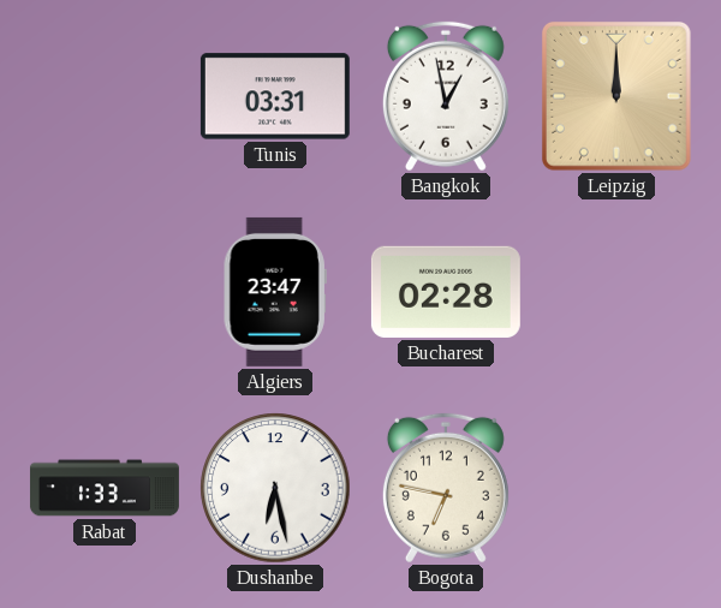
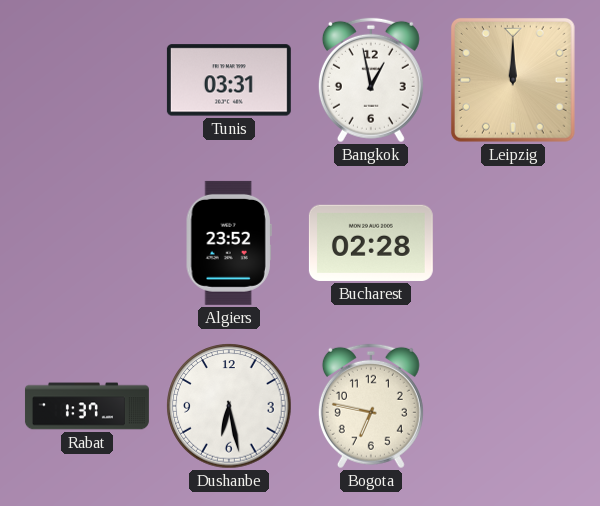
Algiers: 23:47 -> 23:52
Rabat: 1:33 -> 1:37
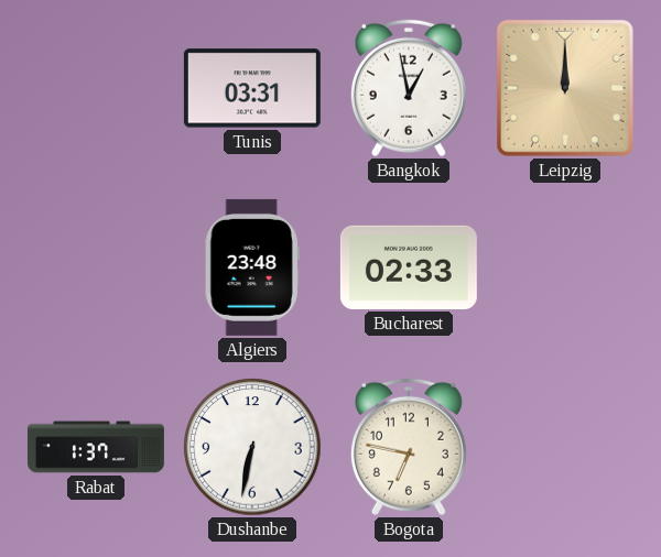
Algiers: 23:52 -> 23:48
Bucharest: 02:28 -> 02:33
Dushanbe: 6:28 -> 6:32
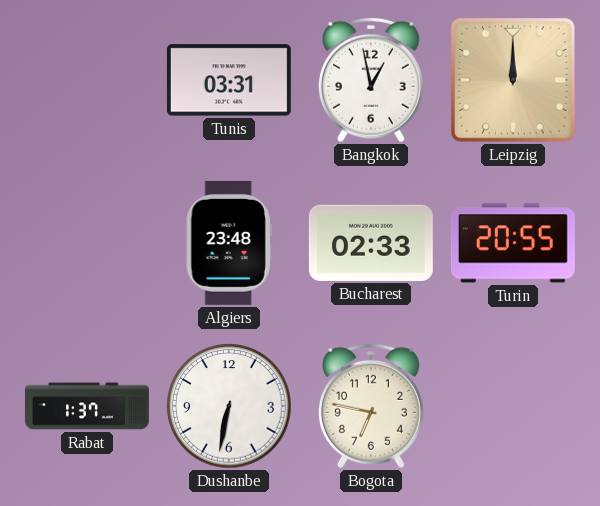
Turin: none -> 20:55
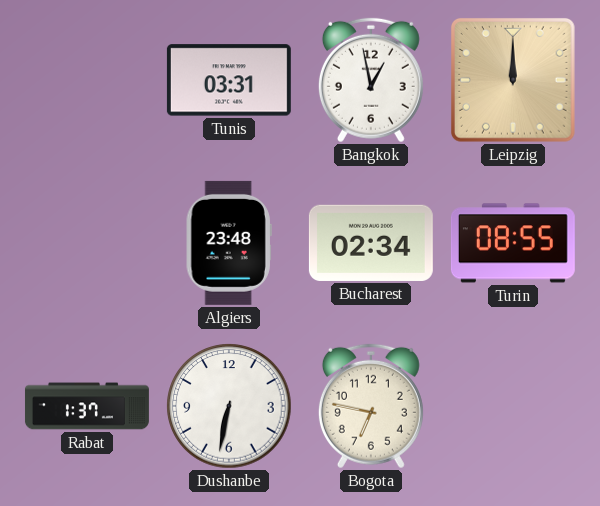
Bucharest: 02:33 -> 02:34
Turin: 20:55 -> 08:55
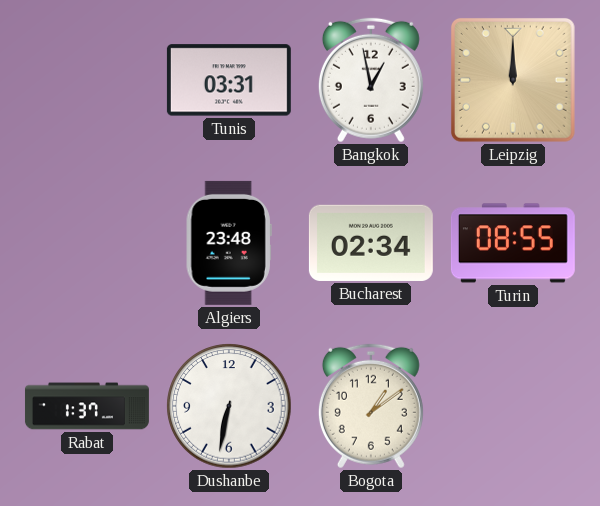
Bogota: 6:47 -> 1:09
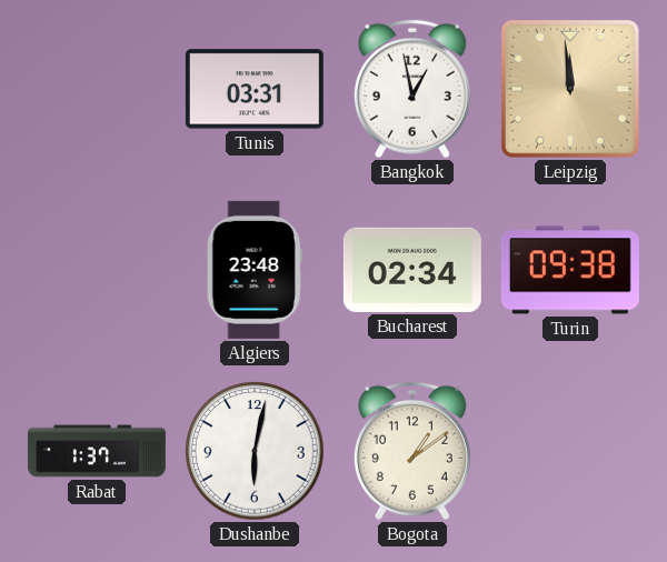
Leipzig: 12:00 -> 11:59
Turin: 08:55 -> 09:38
Dushanbe: 6:32 -> 6:02
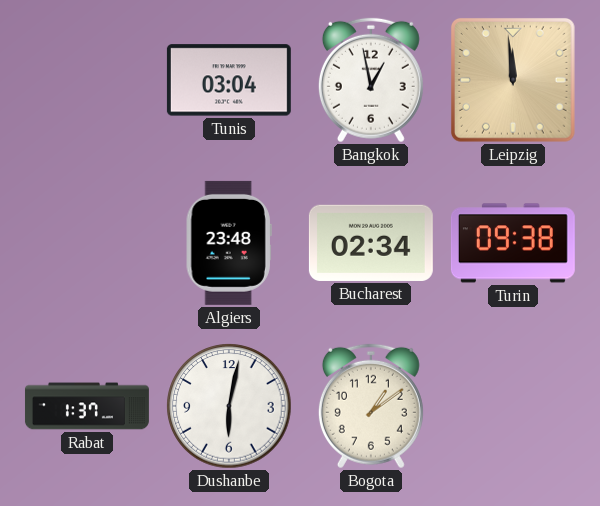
Tunis: 03:31 -> 03:04
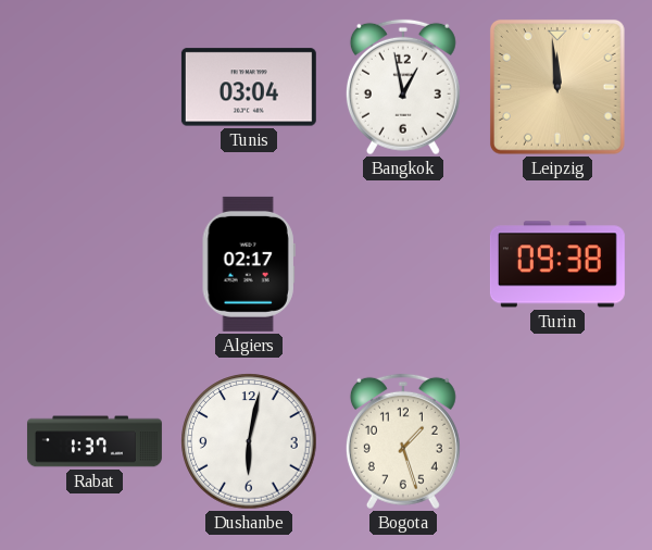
Algiers: 23:48 -> 02:17
Bucharest: 02:34 -> none
Bogota: 1:09 -> 1:27
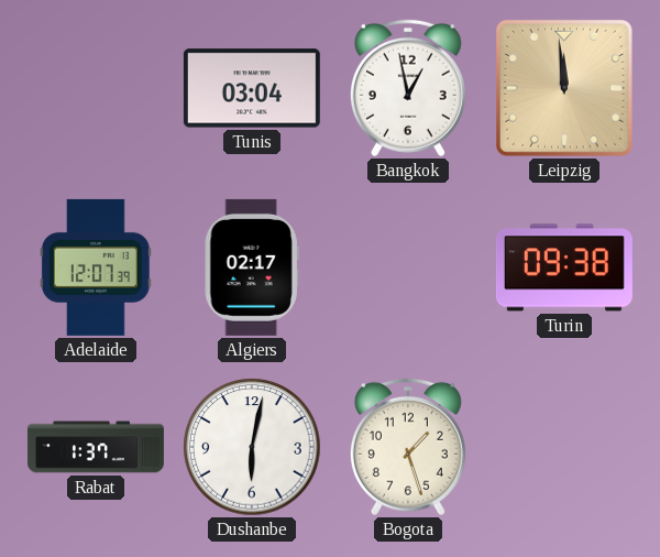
Adelaide: none -> 12:07
